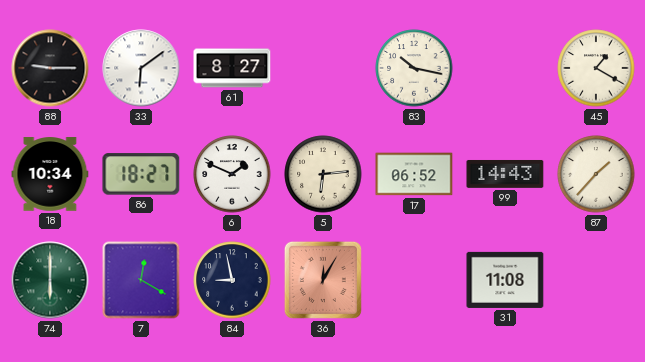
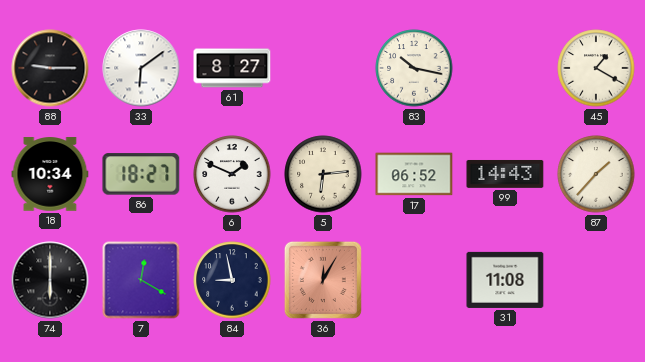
74 dial: green -> black
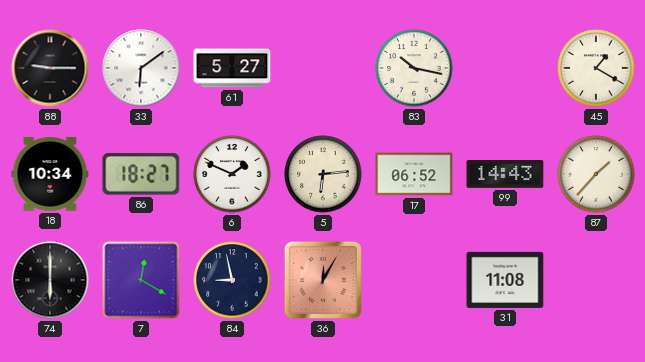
61: 8:27 -> 5:27
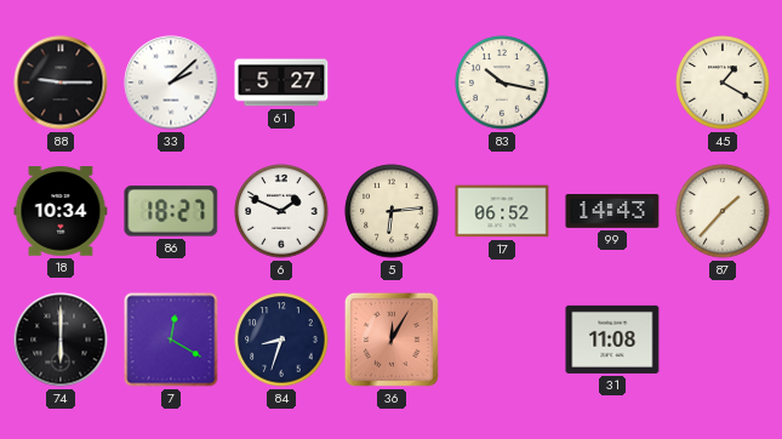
33: 6:09 -> 2:08
84: 8:58 -> 8:33
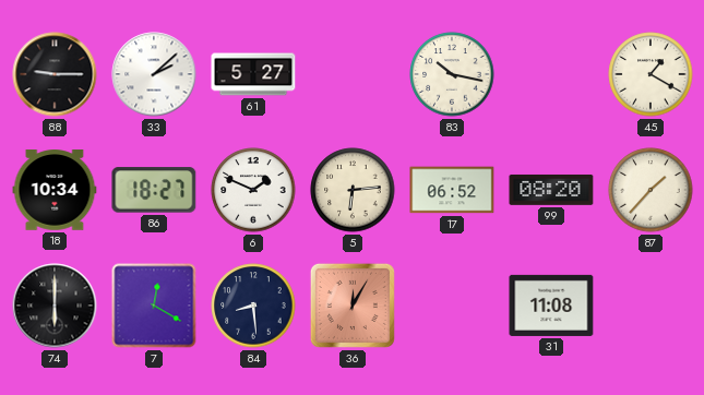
99: 14:43 -> 08:20
84: 8:33 -> 8:29
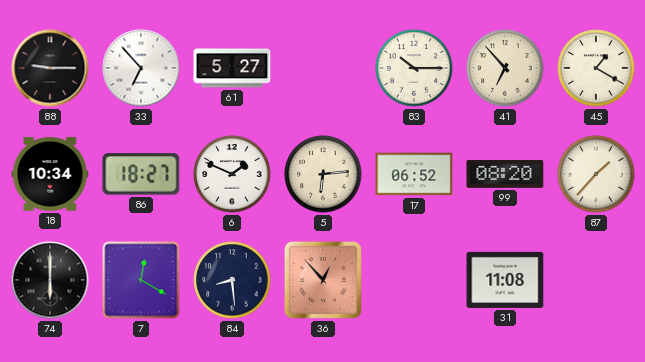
33: 2:08 -> 6:53
83: 10:17 -> 10:15
41: none -> 6:53
36: 12:05 -> 12:53
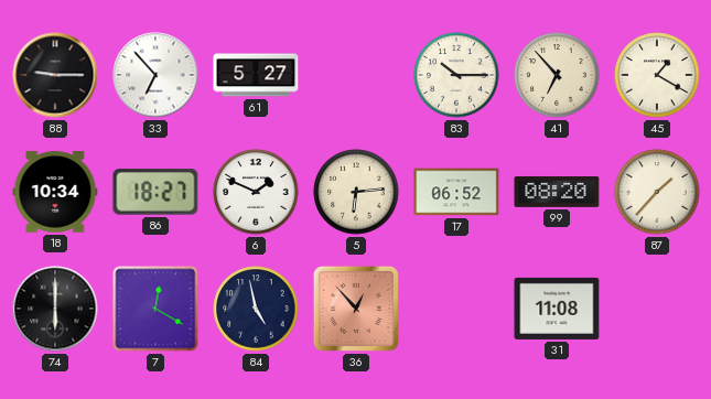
84: 8:29 -> 4:58
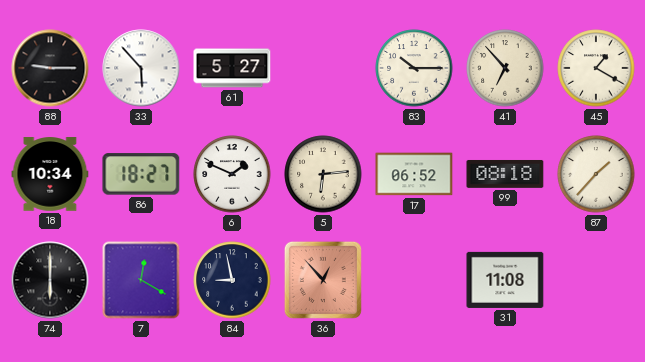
33: 6:53 -> 5:53
99: 08:20 -> 08:18
84: 4:58 -> 8:58
